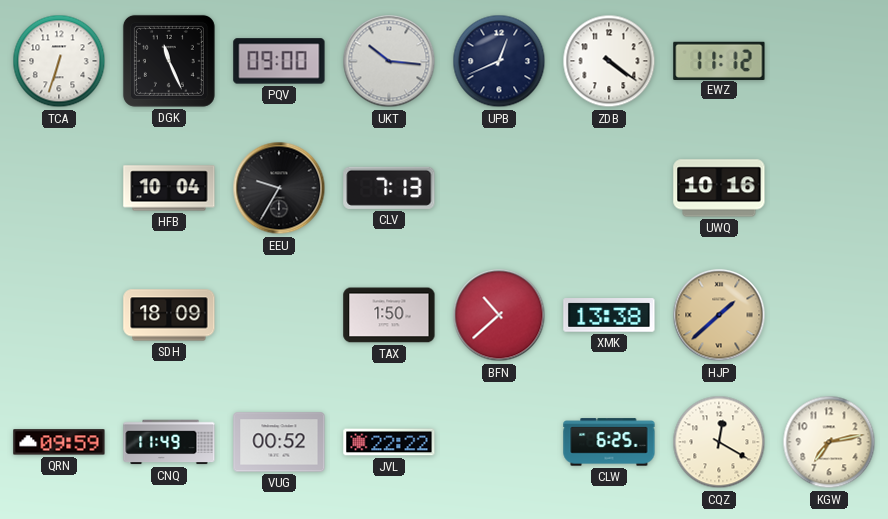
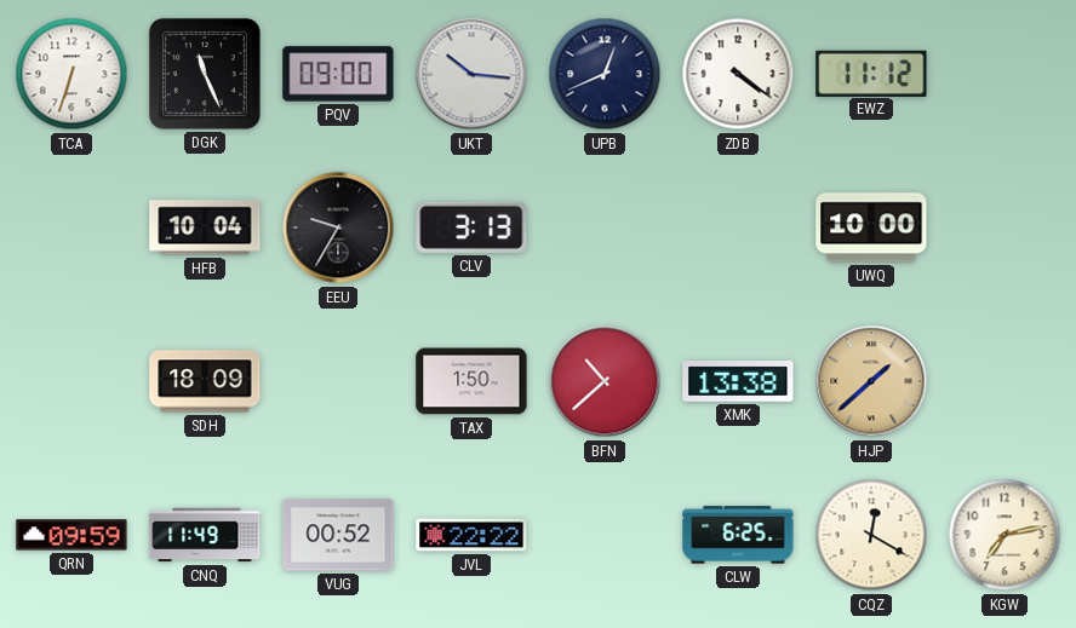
CLV: 7:13 -> 3:13
UWQ: 10:16 -> 10:00
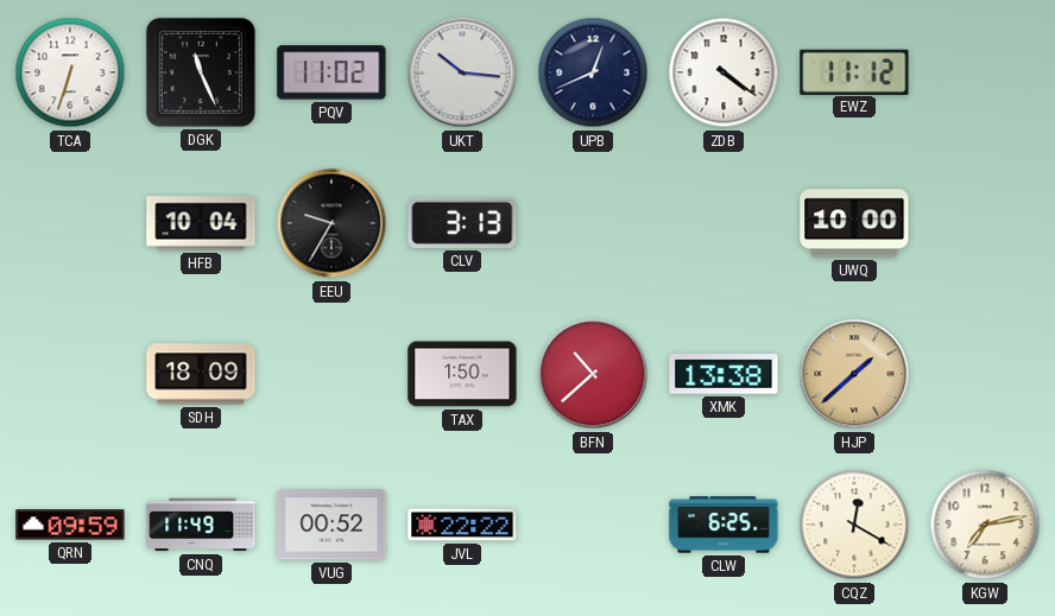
PQV: 09:00 -> 11:02
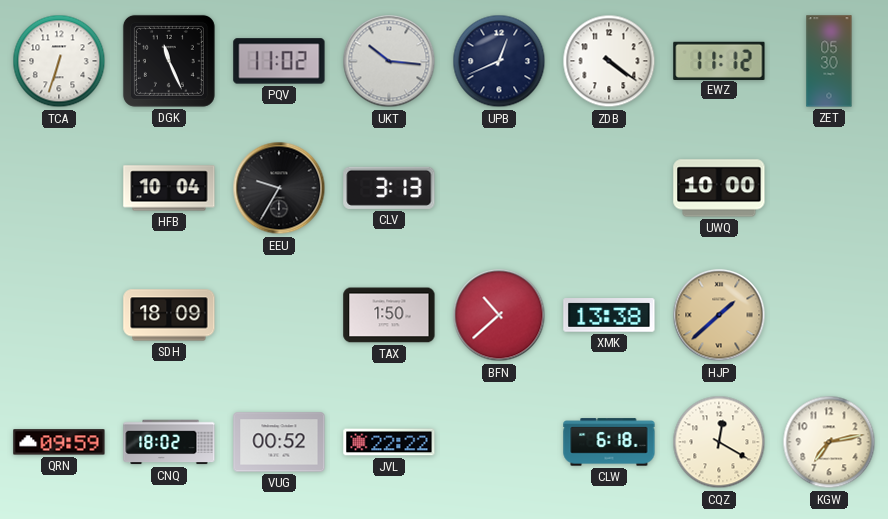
ZET: none -> 05:30
CNQ: 11:49 -> 18:02
CLW: 6:25 -> 6:18
